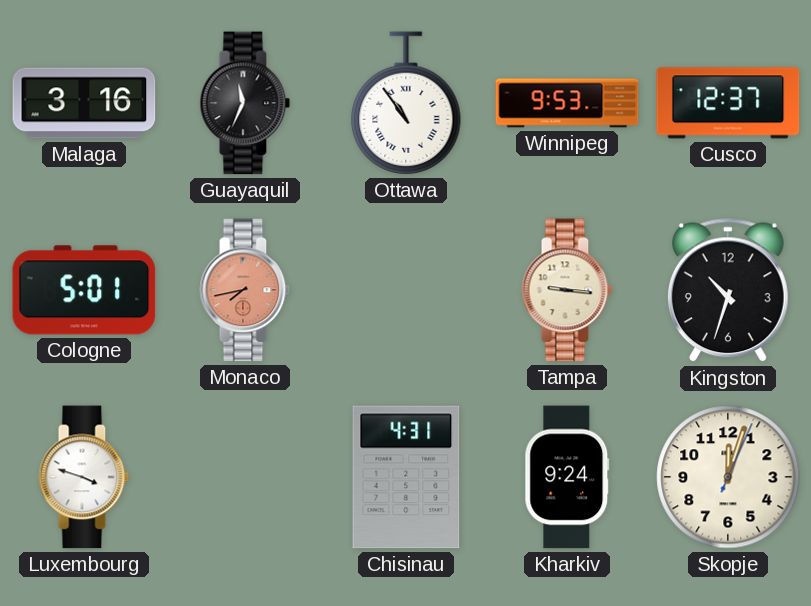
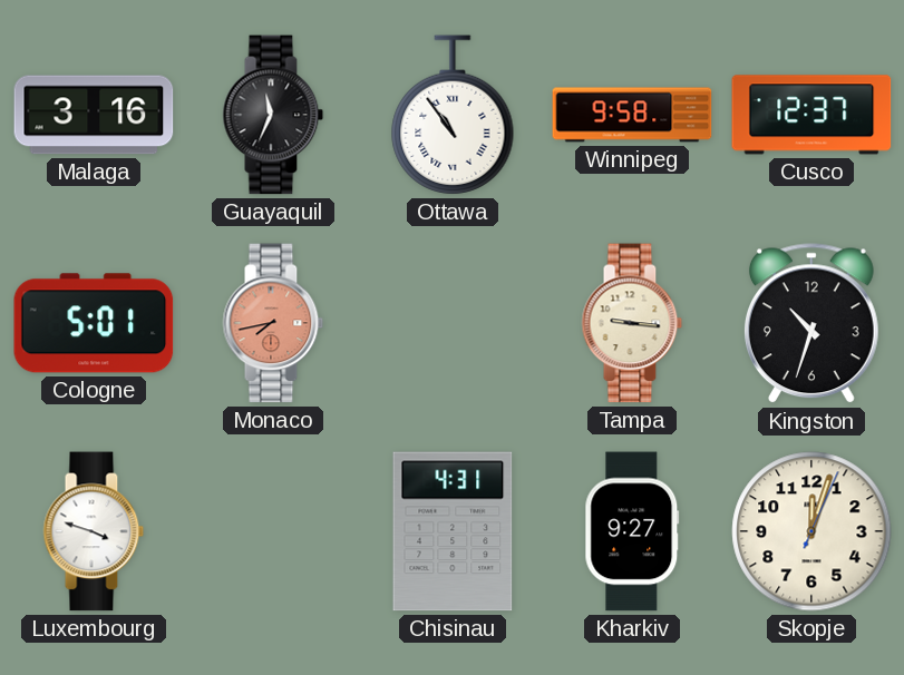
Winnipeg: 9:53 -> 9:58
Kharkiv: 9:24 -> 9:27
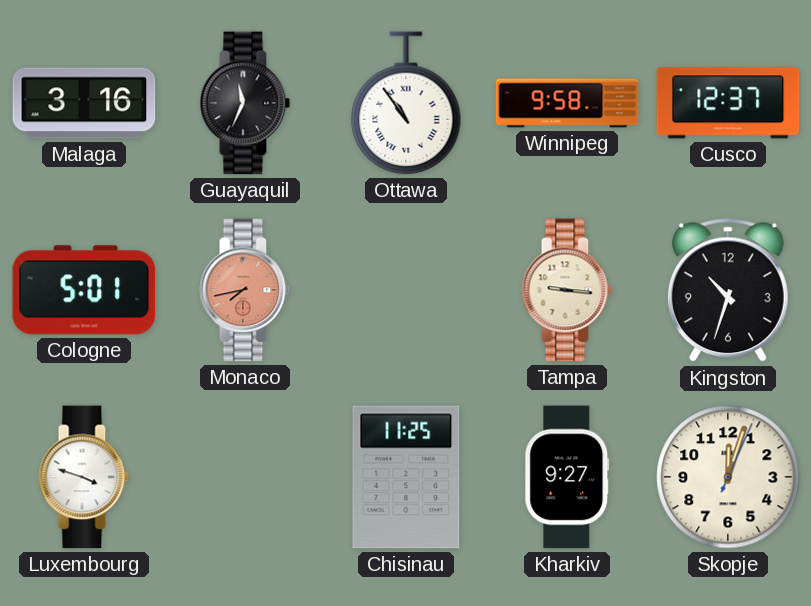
Chisinau: 4:31 -> 11:25
